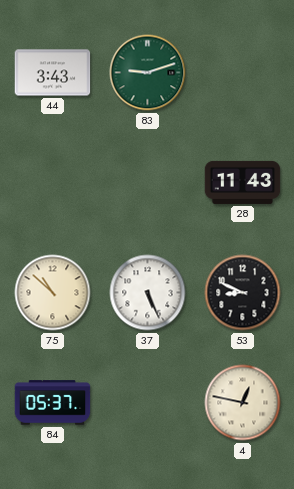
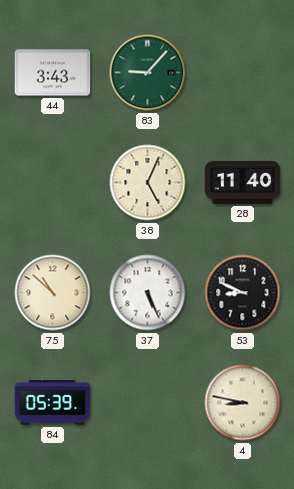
83: 9:12 -> 9:07
38: none -> 5:04
28: 11:43 -> 11:40
84: 05:37 -> 05:39
4: 12:47 -> 8:47
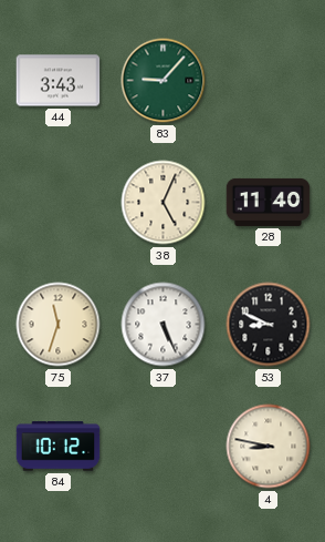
75: 10:52 -> 11:33
84: 05:39 -> 10:12
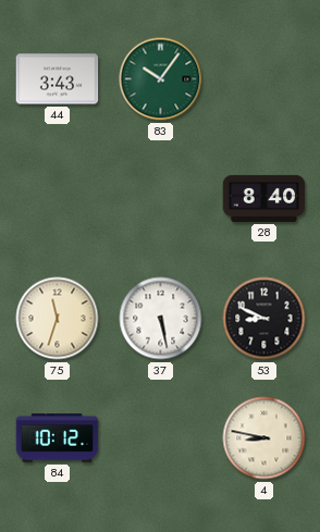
83: 9:07 -> 10:06
38: 5:04 -> none
28: 11:40 -> 8:40
37: 5:26 -> 5:28
